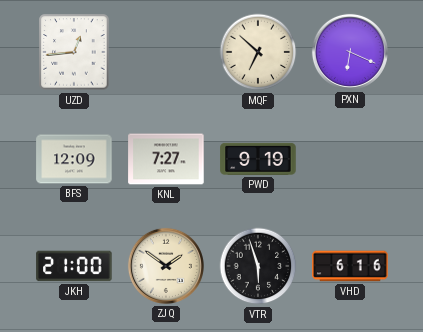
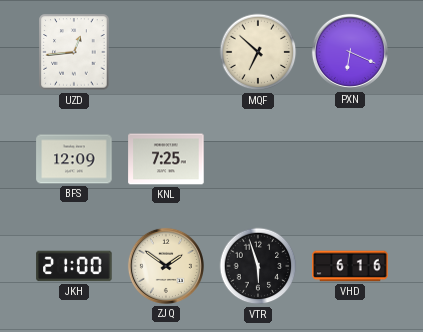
KNL: 7:27 -> 7:25
PWD: 9:19 -> none
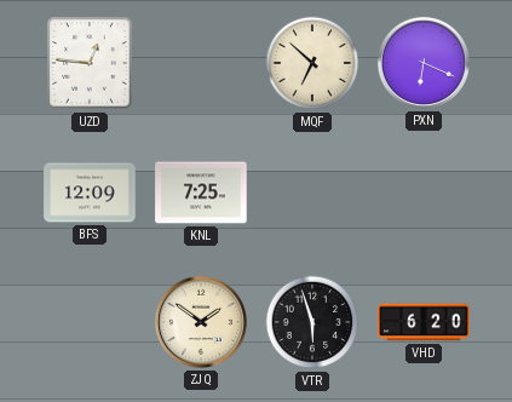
UZD: 12:44 -> 12:46
JKH: 21:00 -> none
VHD: 6:16 -> 6:20
